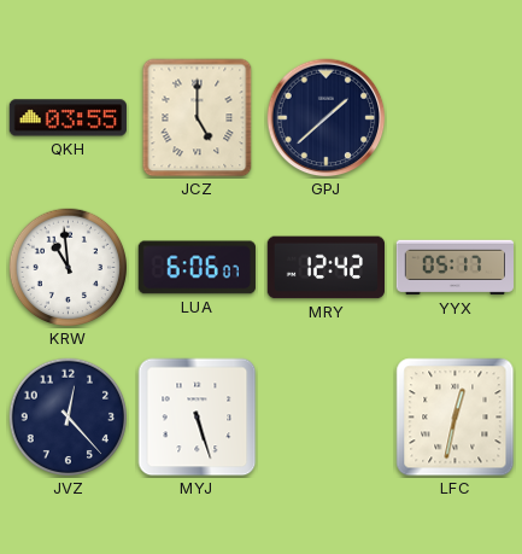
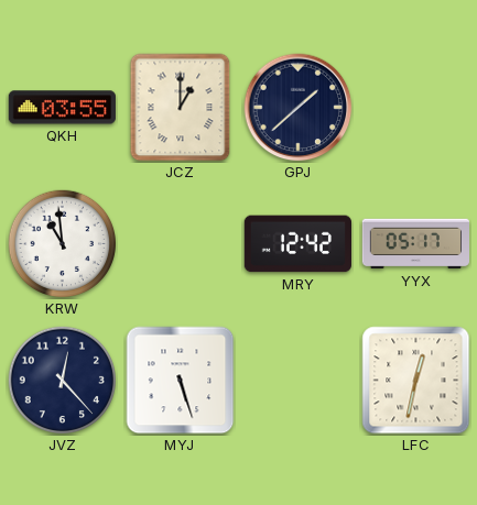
JCZ: 5:00 -> 1:00
LUA: 6:06 -> none
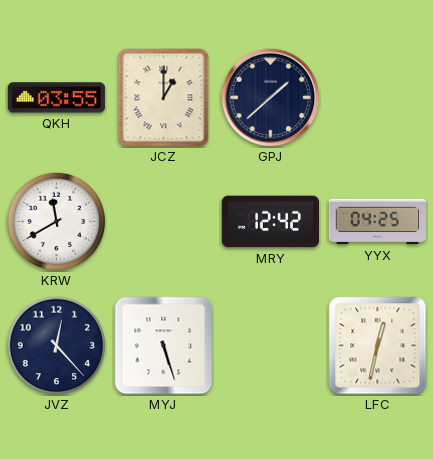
KRW: 10:59 -> 11:40
YYX: 05:17 -> 04:25
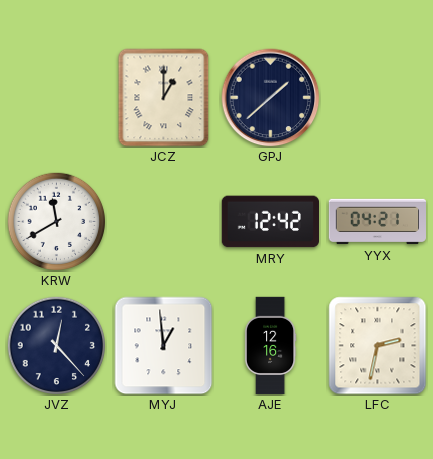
QKH: 03:55 -> none
YYX: 04:25 -> 04:21
MYJ: 5:27 -> 12:59
AJE: none -> 12:16
LFC: 12:32 -> 2:32
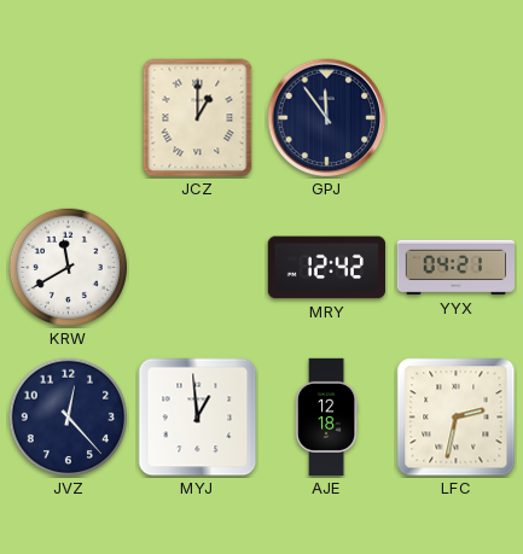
GPJ: 1:38 -> 11:54
AJE: 12:16 -> 12:18
